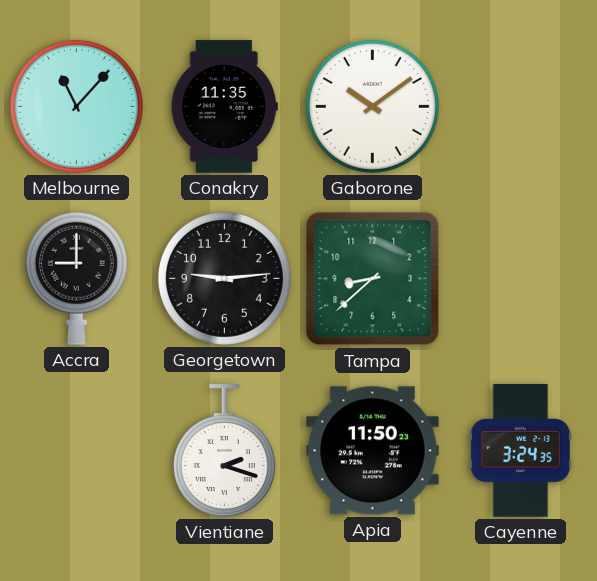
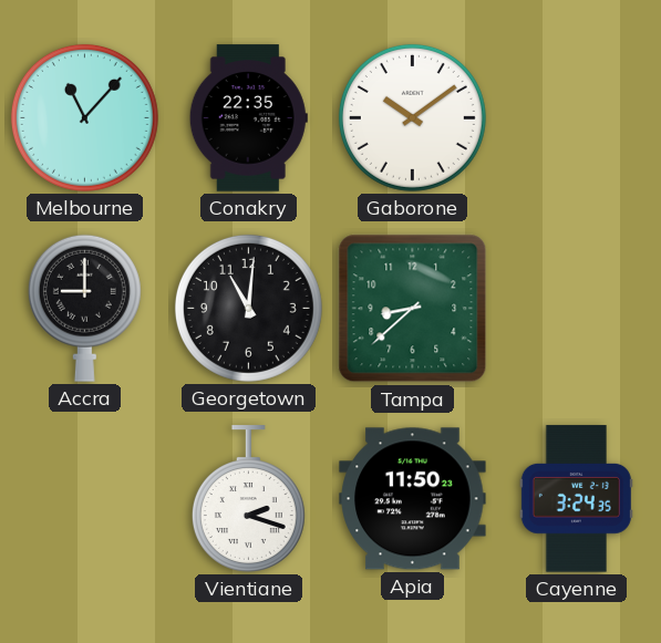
Conakry: 11:35 -> 22:35
Georgetown: 9:14 -> 11:01
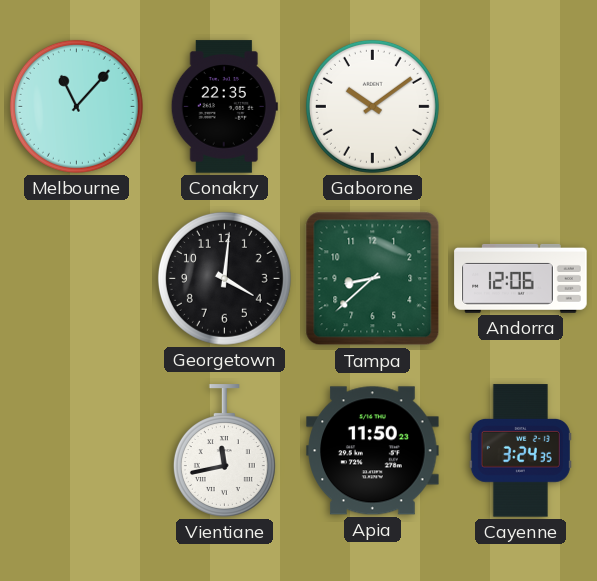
Accra: 9:00 -> none
Georgetown: 11:01 -> 4:01
Andorra: none -> 12:06
Vientiane: 2:18 -> 11:43
